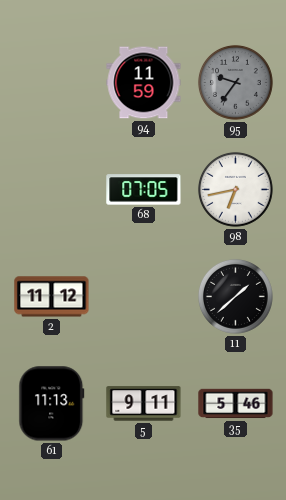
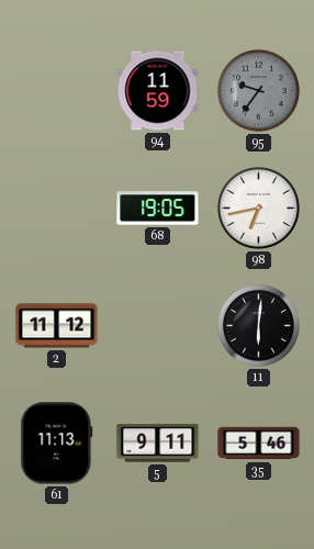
68: 07:05 -> 19:05
11: 1:38 -> 6:01
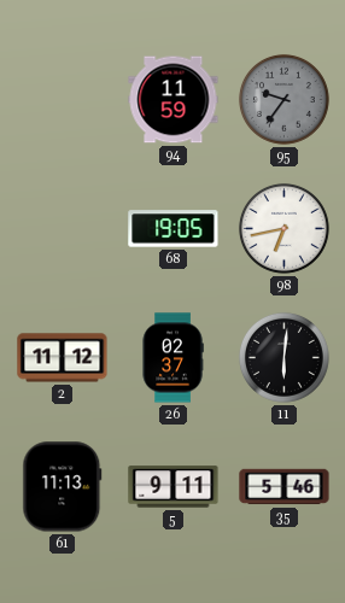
26: none -> 02:37
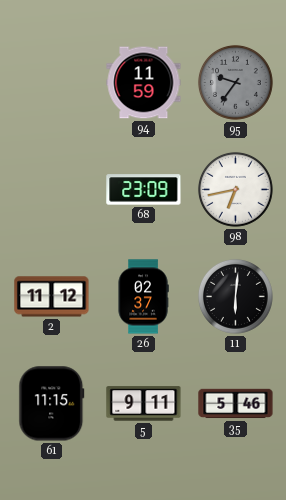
68: 19:05 -> 23:09
61: 11:13 -> 11:15
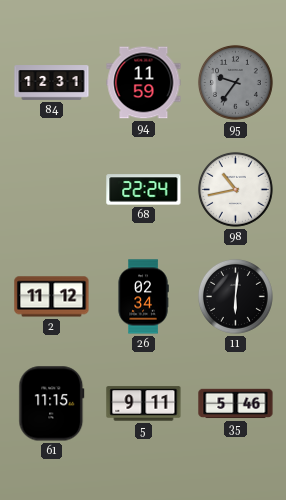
84: none -> 12:31
68: 23:09 -> 22:24
98: 6:43 -> 10:43
26: 02:37 -> 02:34
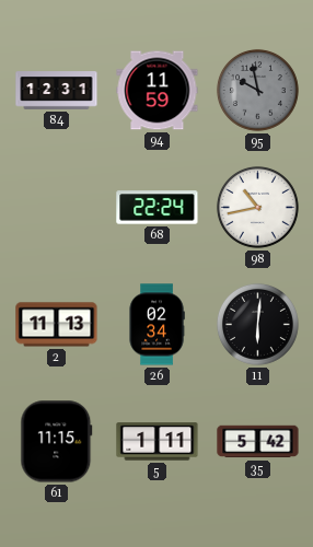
95: 9:36 -> 9:58
2: 11:12 -> 11:13
5: 9:11 -> 1:11
35: 5:46 -> 5:42
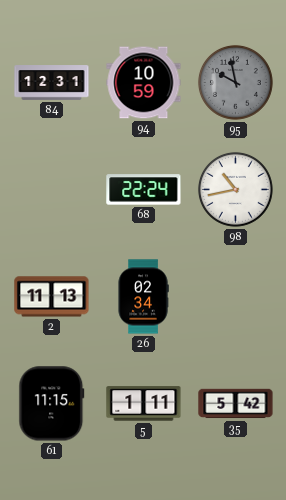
94: 11:59 -> 10:59
11: 6:01 -> none
